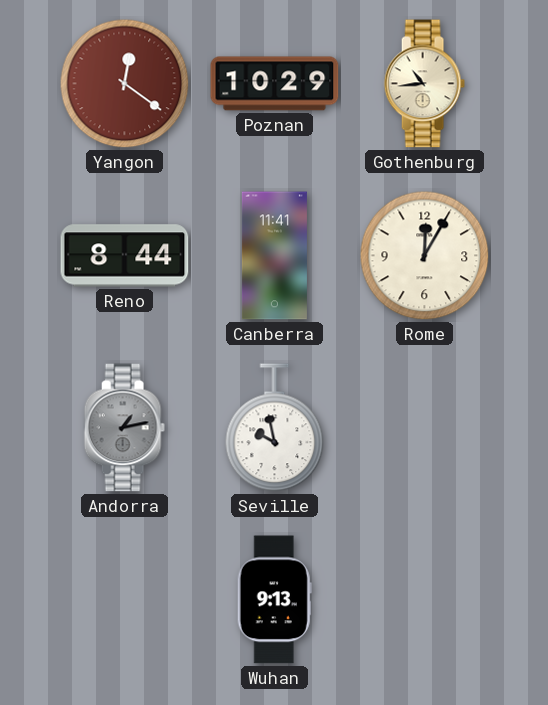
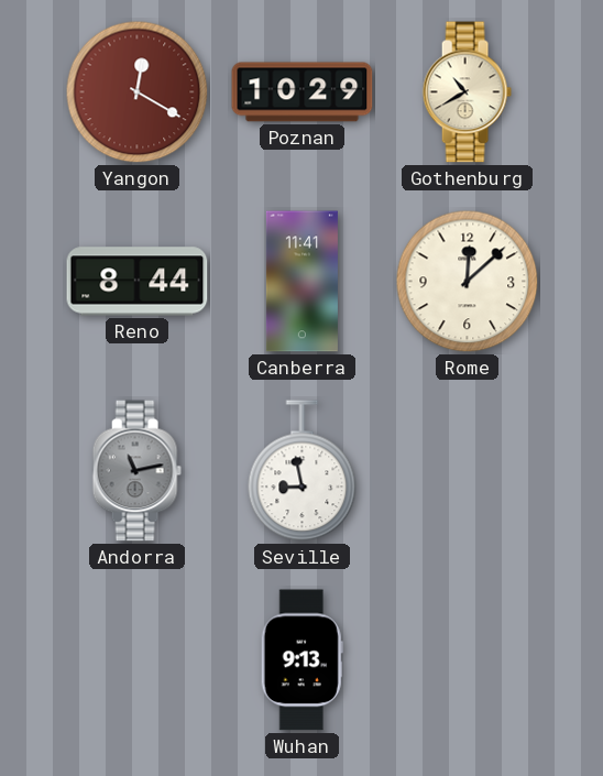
Yangon: 12:21 -> 12:20
Gothenburg: 10:44 -> 10:40
Rome: 12:05 -> 12:08
Andorra: 1:13 -> 11:13
Seville: 9:58 -> 8:58
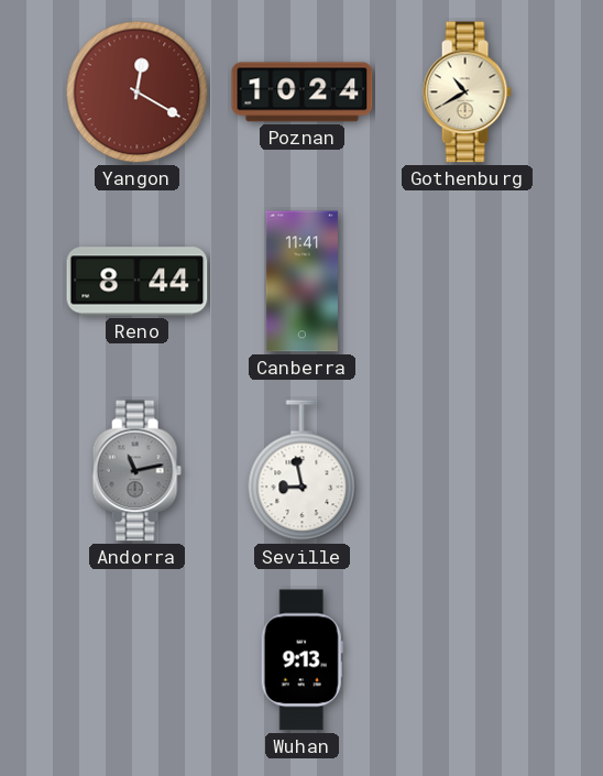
Poznan: 10:29 -> 10:24
Rome: 12:08 -> none
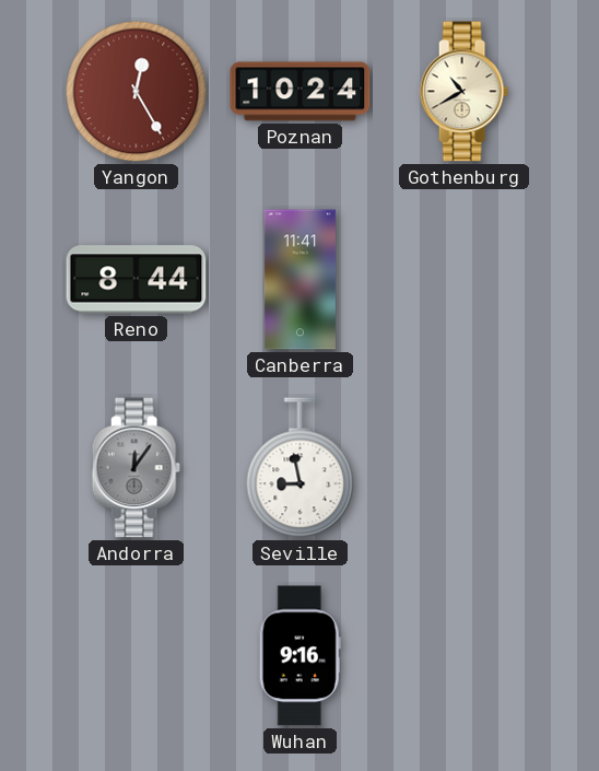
Yangon: 12:20 -> 12:25
Andorra: 11:13 -> 12:06
Wuhan: 9:13 -> 9:16
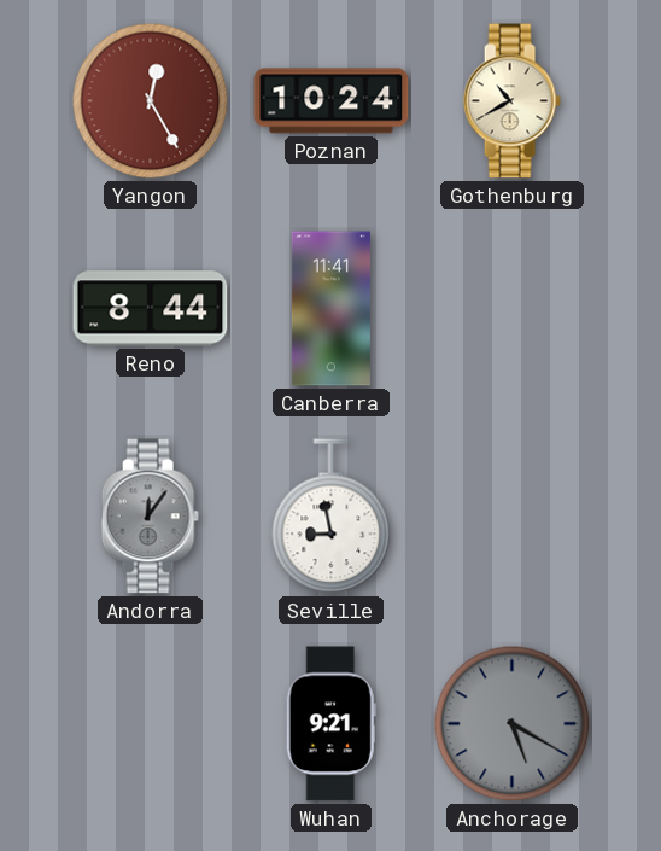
Wuhan: 9:16 -> 9:21
Anchorage: none -> 5:20
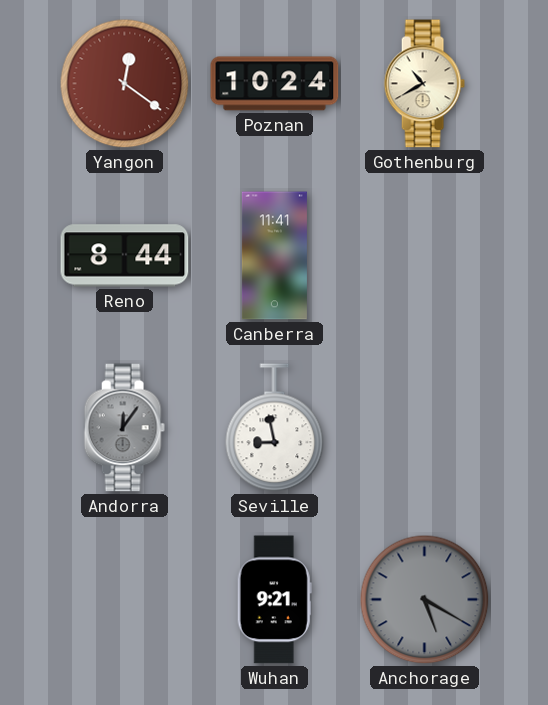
Yangon: 12:25 -> 12:21
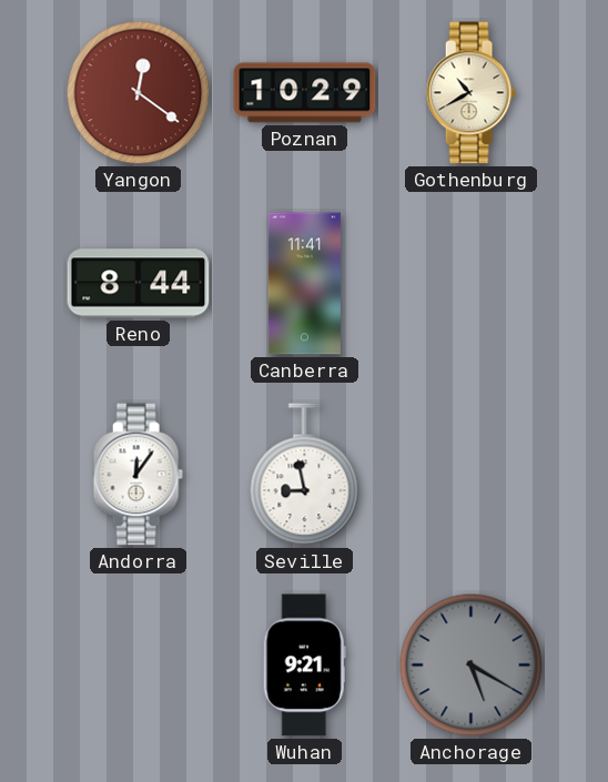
Poznan: 10:24 -> 10:29
Andorra dial: grey -> white
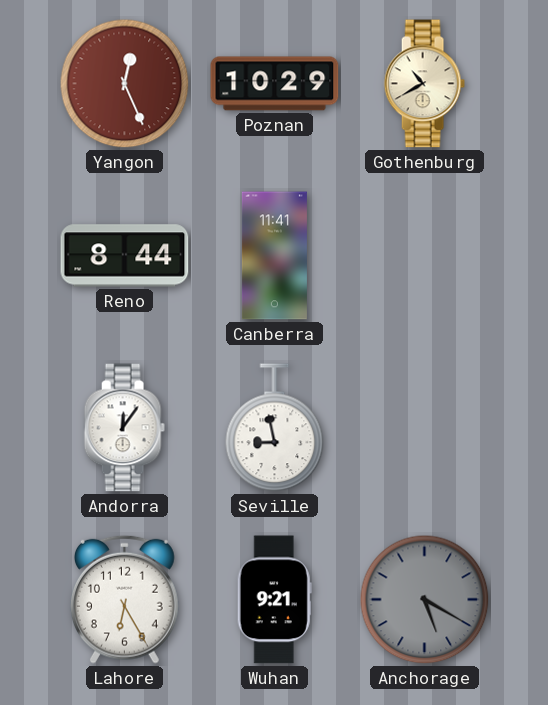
Yangon: 12:21 -> 12:26
Lahore: none -> 6:25
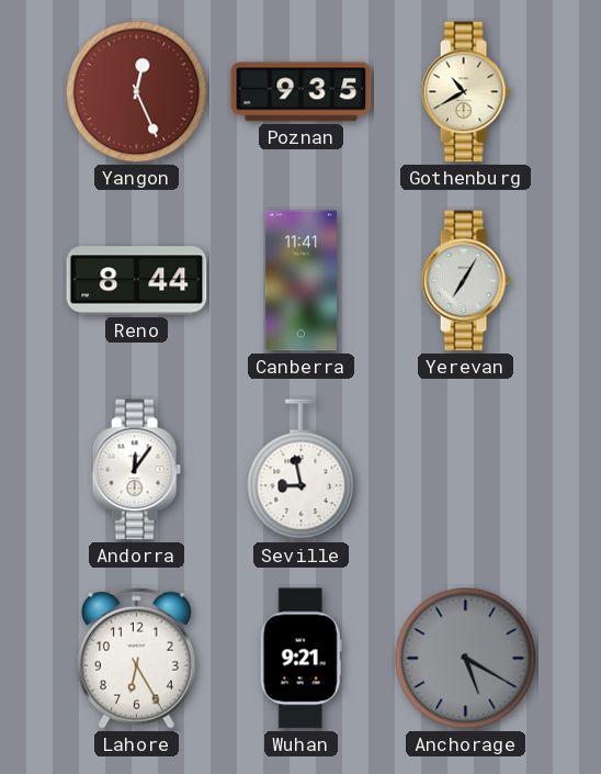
Poznan: 10:29 -> 9:35
Yerevan: none -> 7:05
